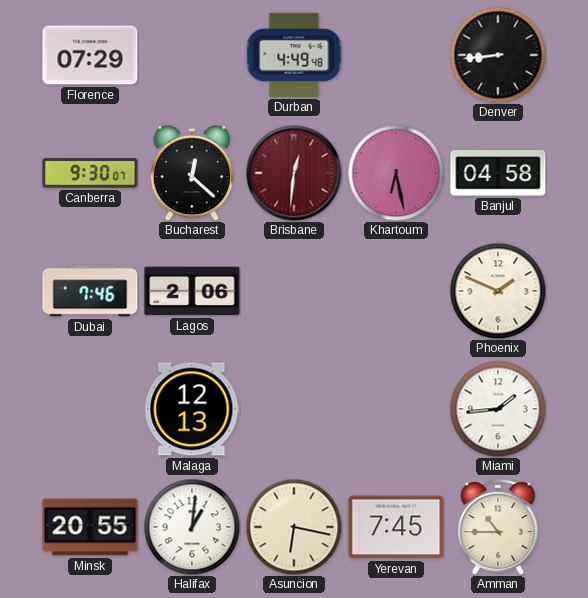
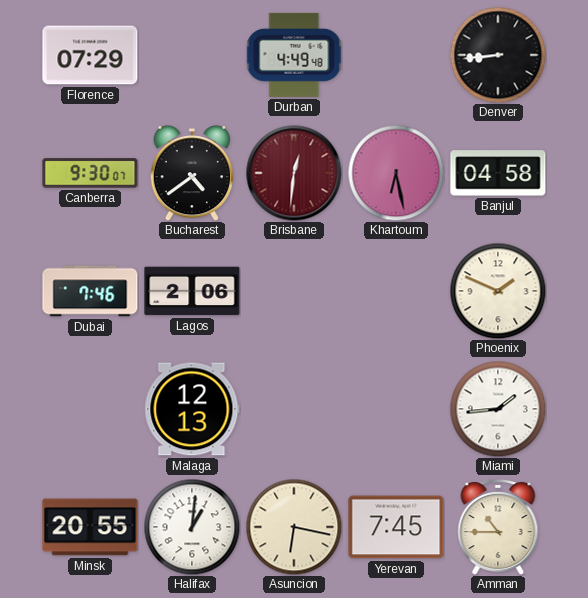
Bucharest: 12:22 -> 4:39
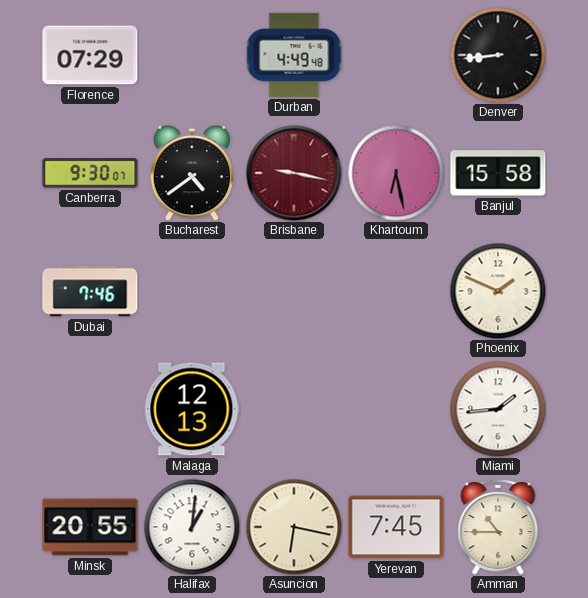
Brisbane: 12:31 -> 9:17
Banjul: 04:58 -> 15:58
Lagos: 2:06 -> none
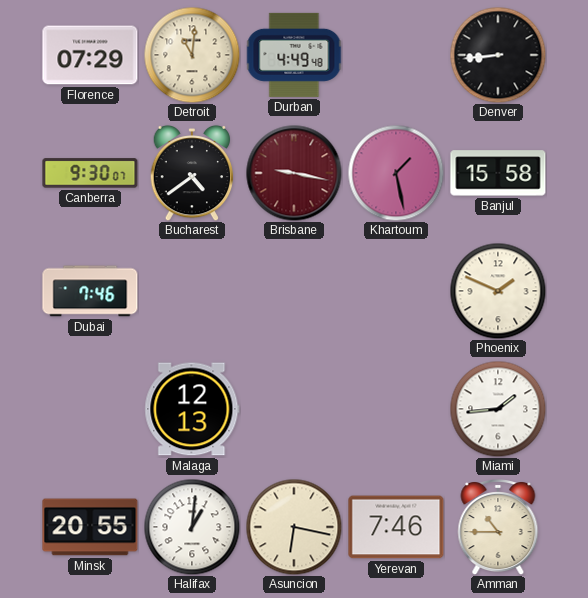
Detroit: none -> 11:01
Khartoum: 6:28 -> 1:28
Yerevan: 7:45 -> 7:46
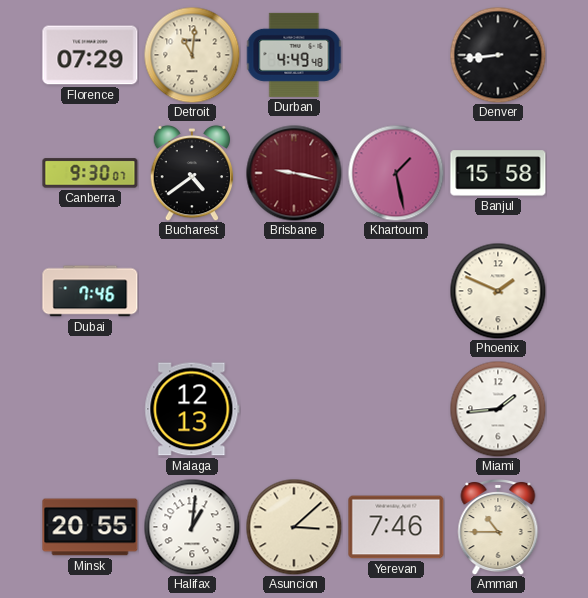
Asuncion: 6:17 -> 3:08
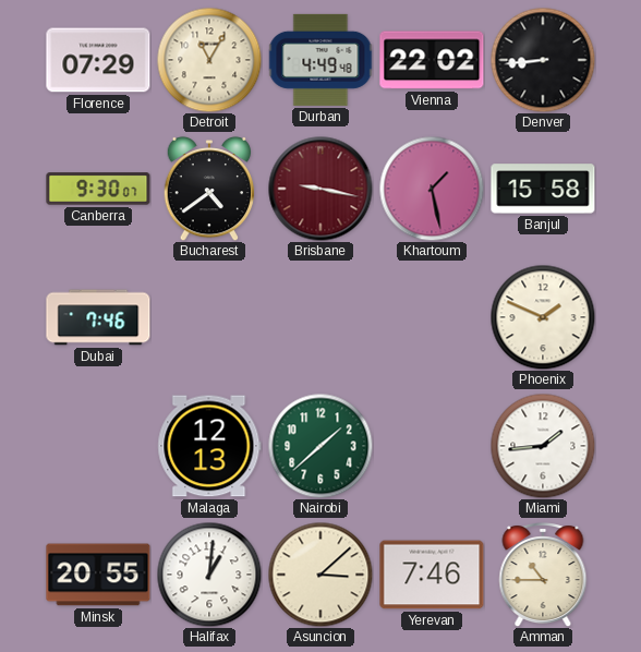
Detroit: 11:01 -> 11:05
Vienna: none -> 22:02
Nairobi: none -> 1:38
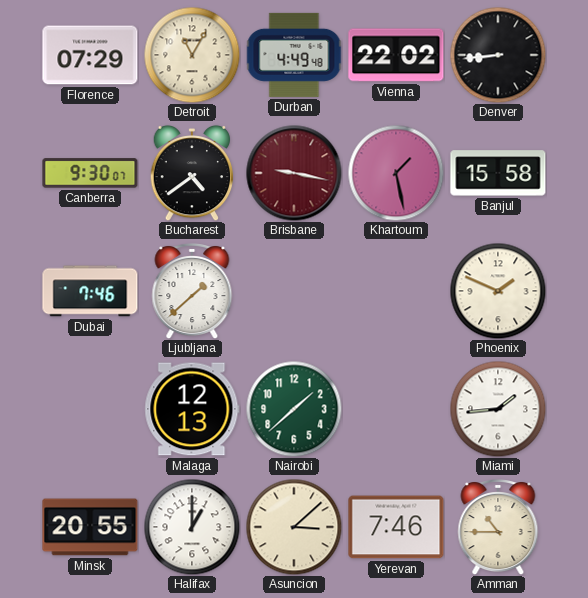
Ljubljana: none -> 1:38
Halifax: 1:01 -> 1:00
